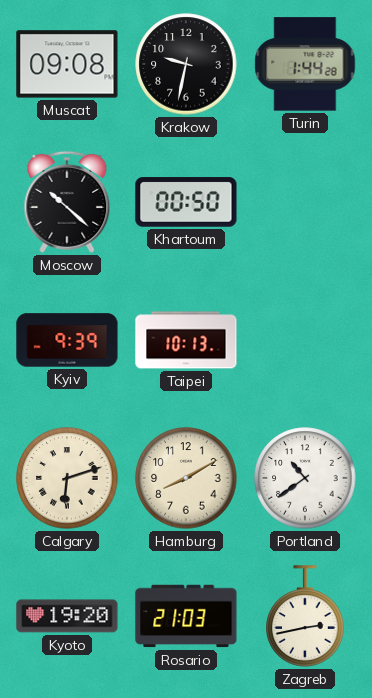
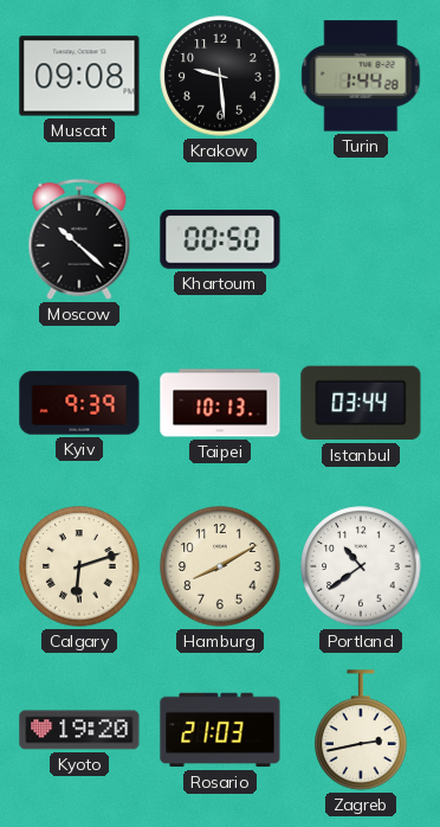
Krakow: 9:32 -> 9:29
Istanbul: none -> 03:44
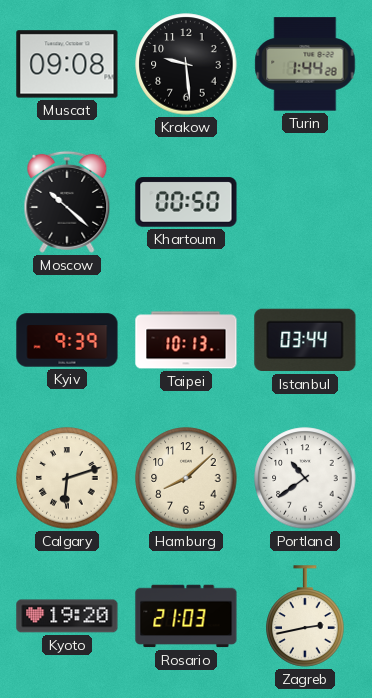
Hamburg: 8:10 -> 8:08
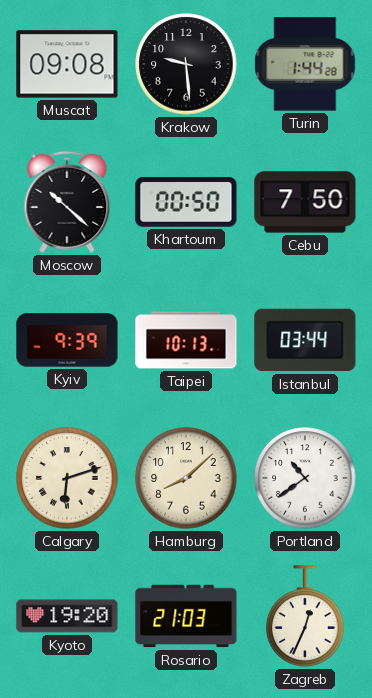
Cebu: none -> 7:50
Zagreb: 2:43 -> 12:34
